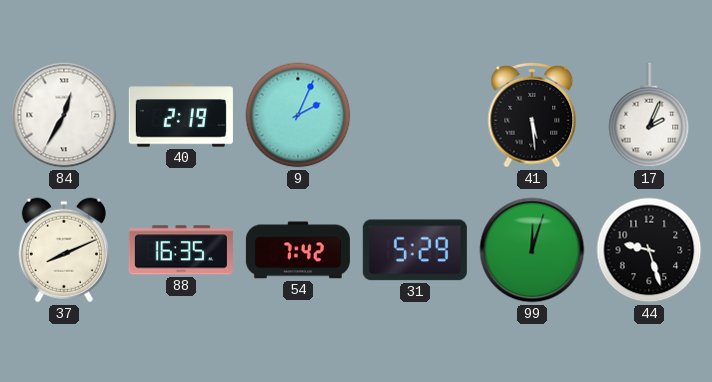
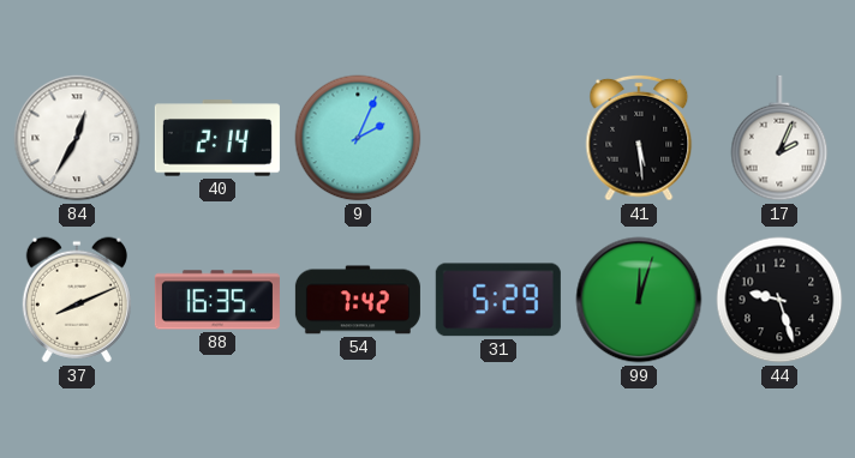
40: 2:19 -> 2:14
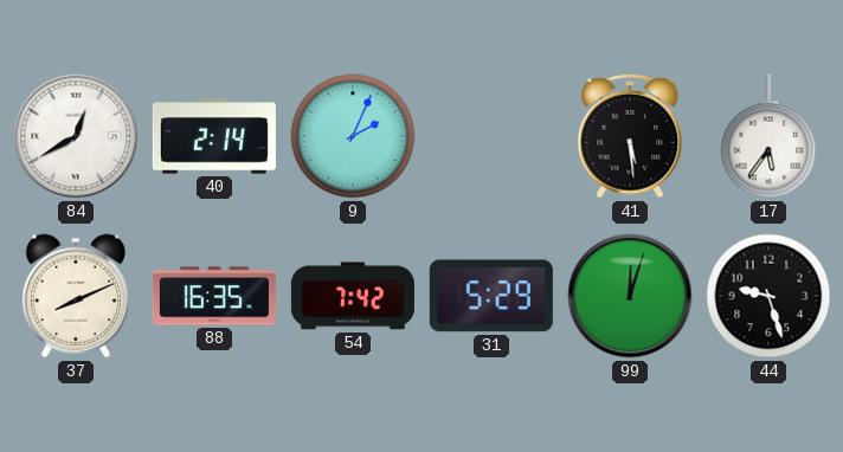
84: 12:35 -> 12:40
17: 2:04 -> 5:36
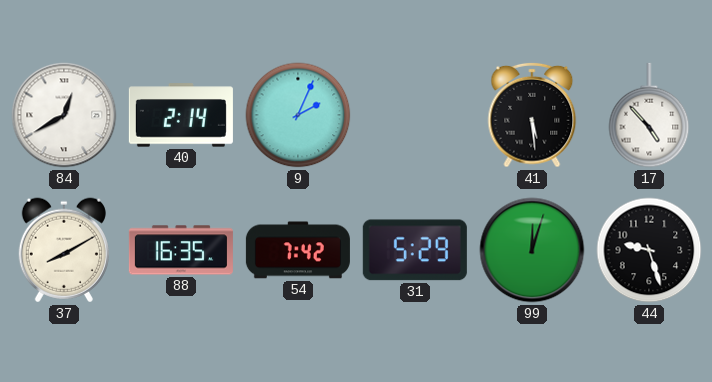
17: 5:36 -> 4:53
37: 8:11 -> 8:10
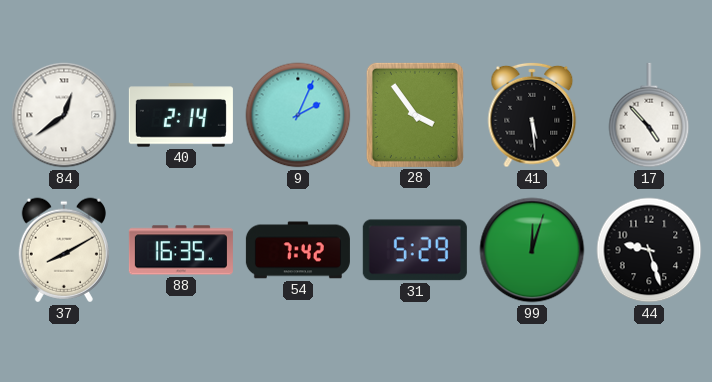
84: 12:40 -> 12:39
28: none -> 3:54
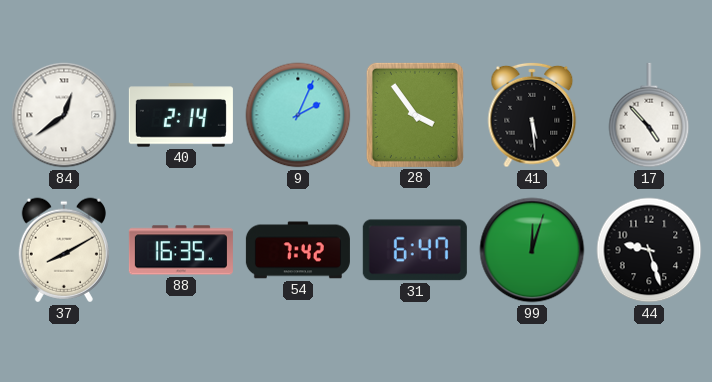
31: 5:29 -> 6:47
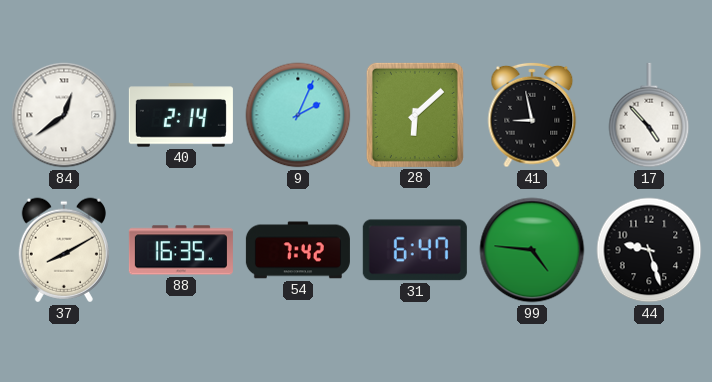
28: 3:54 -> 6:08
41: 5:29 -> 8:58
99: 12:03 -> 4:46
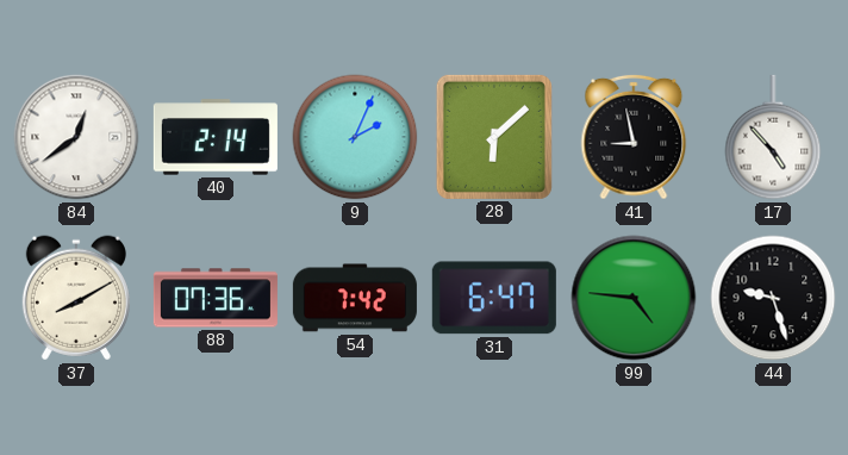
88: 16:35 -> 07:36
